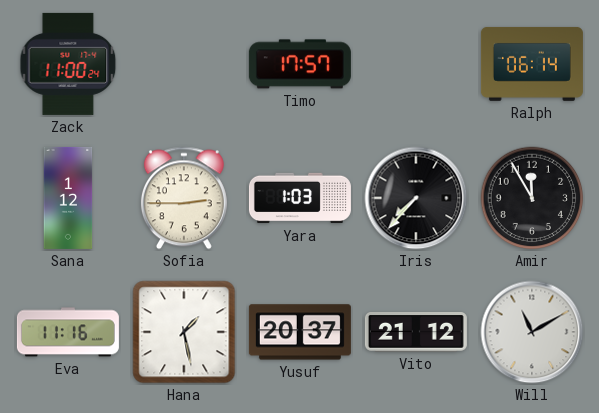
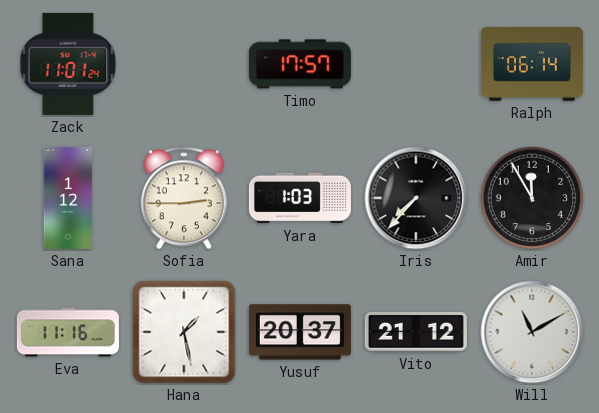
Zack: 11:00 -> 11:01
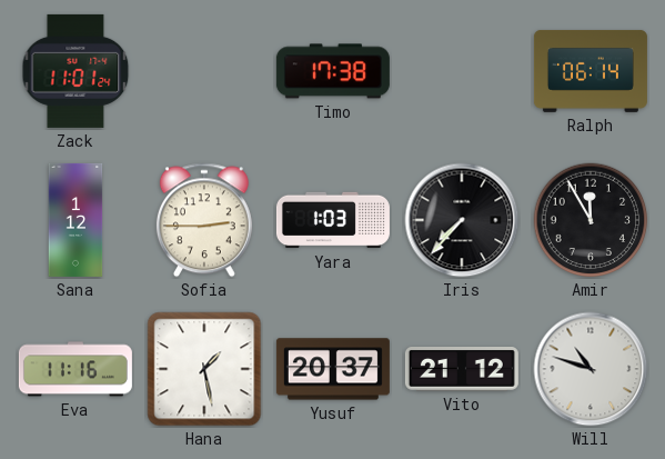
Timo: 17:57 -> 17:38
Will: 11:10 -> 10:48
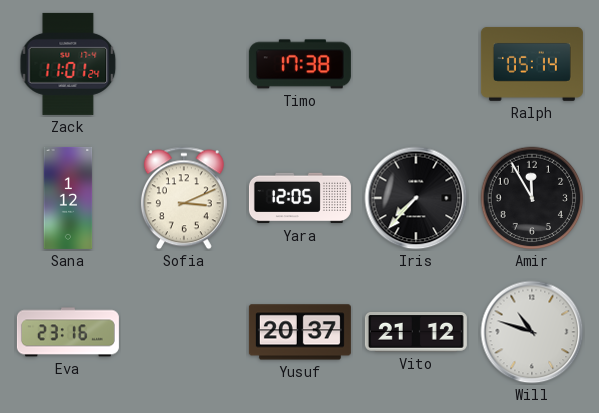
Ralph: 06:14 -> 05:14
Sofia: 2:45 -> 3:11
Yara: 1:03 -> 12:05
Eva: 11:16 -> 23:16
Hana: 1:28 -> none
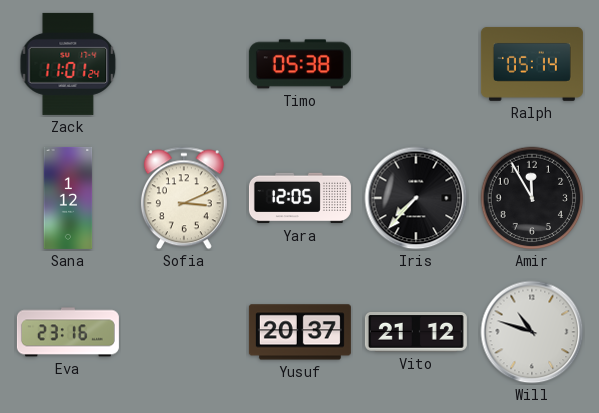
Timo: 17:38 -> 05:38
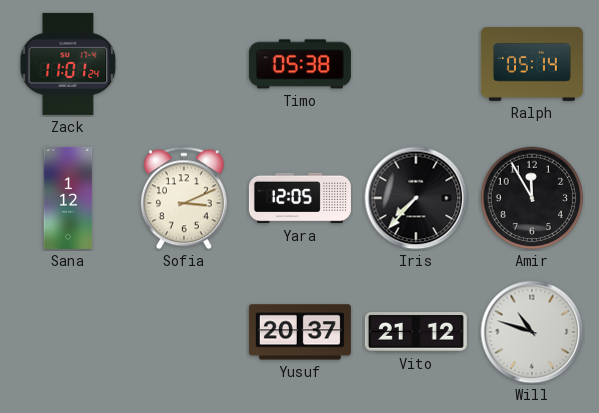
Eva: 23:16 -> none
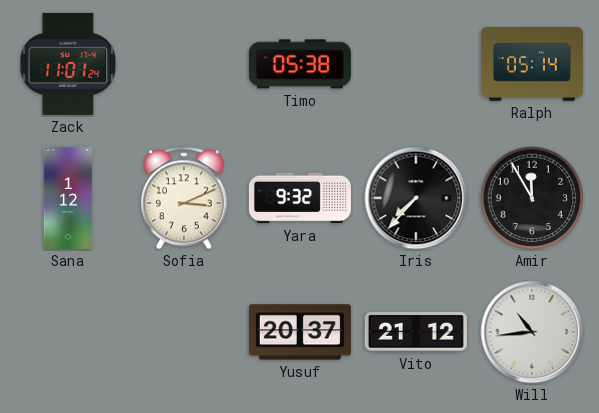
Yara: 12:05 -> 9:32
Will: 10:48 -> 10:44
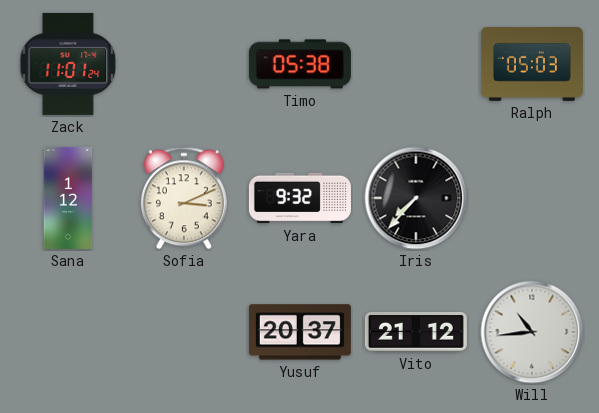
Ralph: 05:14 -> 05:03
Amir: 11:55 -> none
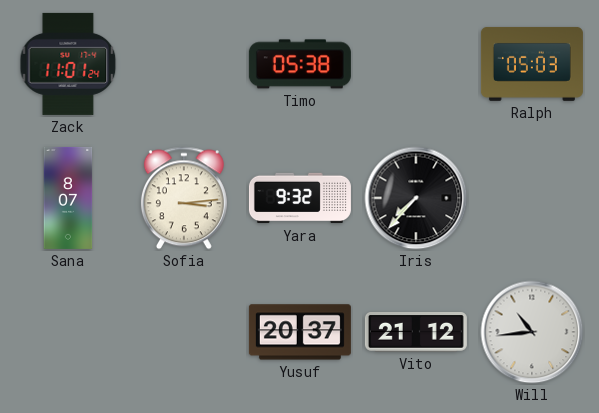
Sana: 1:12 -> 8:07
Sofia: 3:11 -> 3:14
